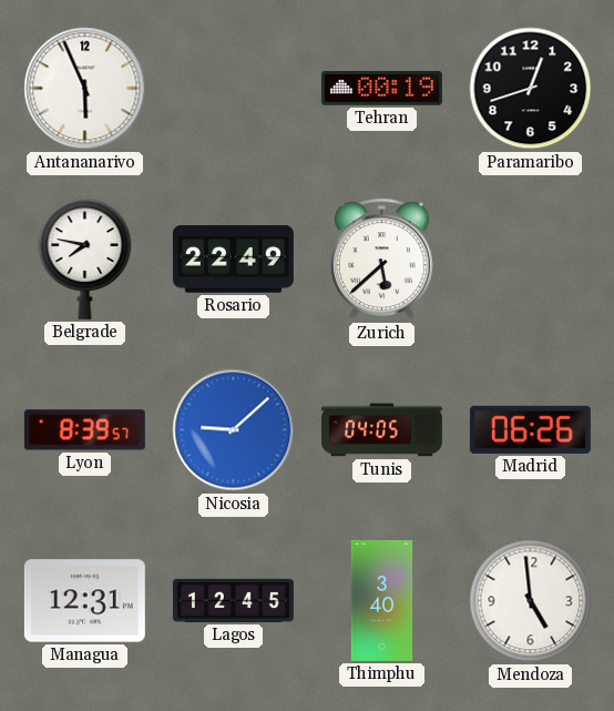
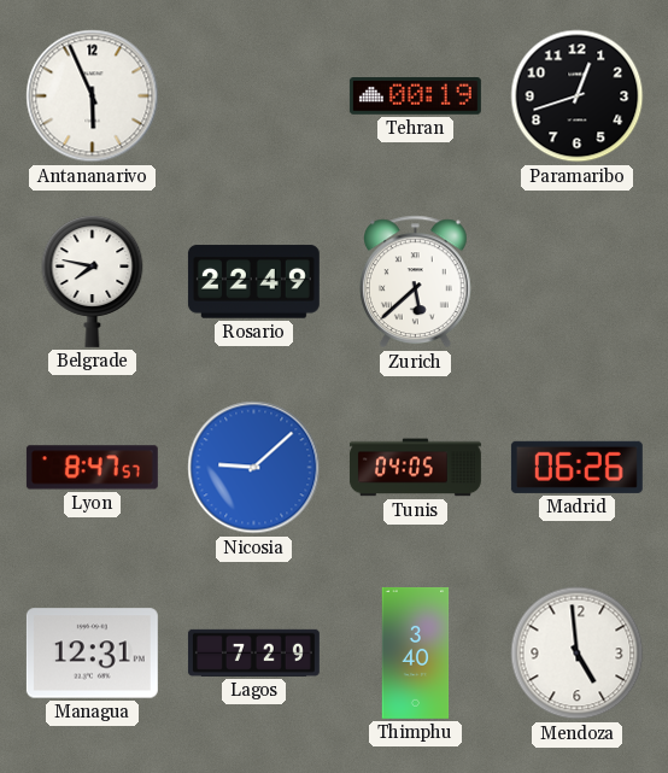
Lyon: 8:39 -> 8:47
Lagos: 12:45 -> 7:29
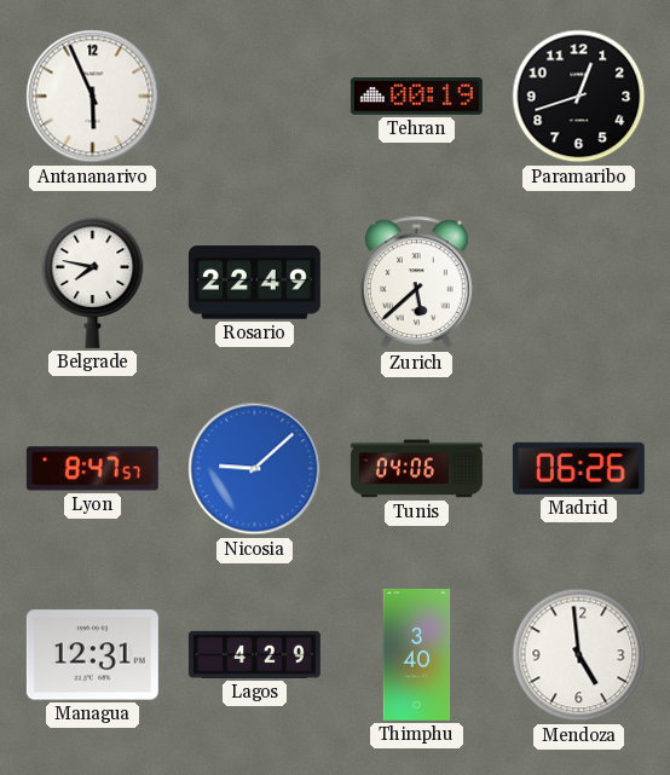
Tunis: 04:05 -> 04:06
Lagos: 7:29 -> 4:29
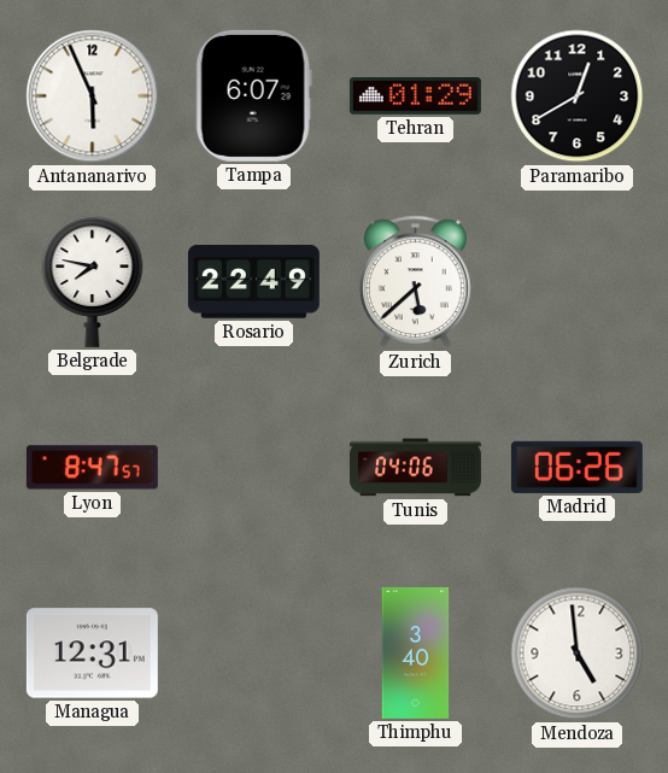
Tampa: none -> 6:07
Tehran: 00:19 -> 01:29
Paramaribo: 12:42 -> 12:40
Nicosia: 9:08 -> none
Lagos: 4:29 -> none
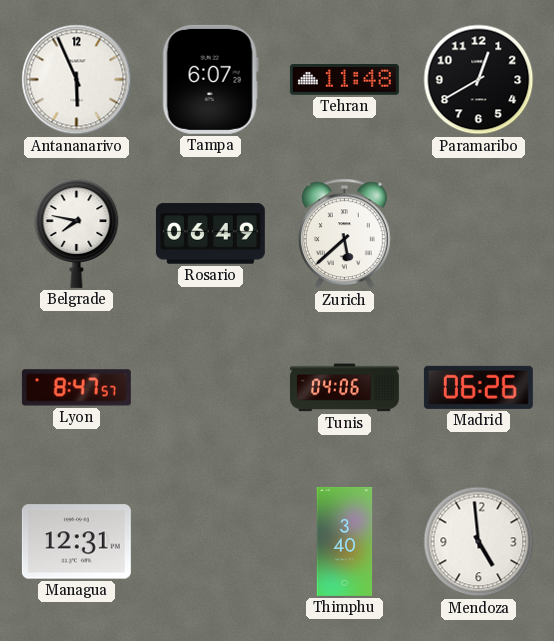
Tehran: 01:29 -> 11:48
Rosario: 22:49 -> 06:49
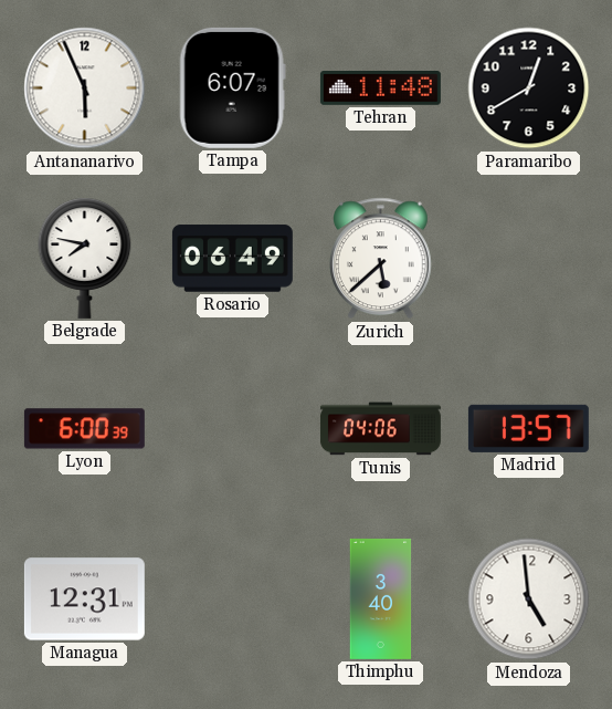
Lyon: 8:47 -> 6:00
Madrid: 06:26 -> 13:57
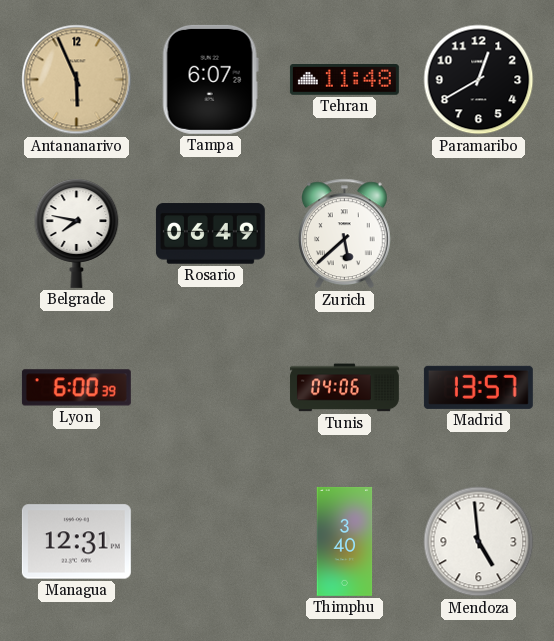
Antananarivo dial: white -> champagne
